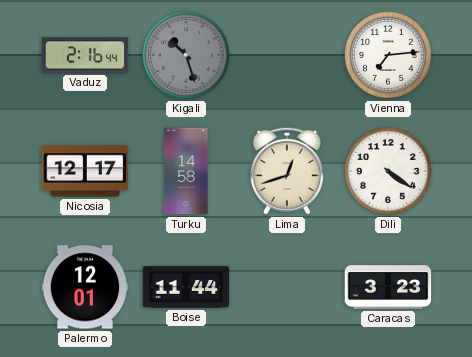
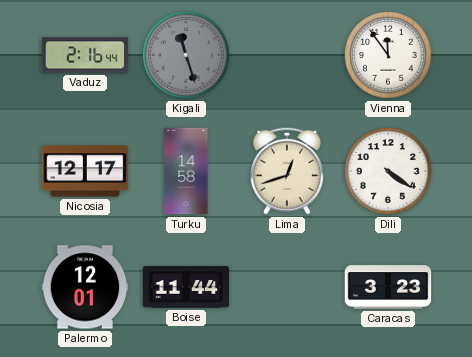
Kigali: 10:27 -> 11:27
Vienna: 7:14 -> 11:54
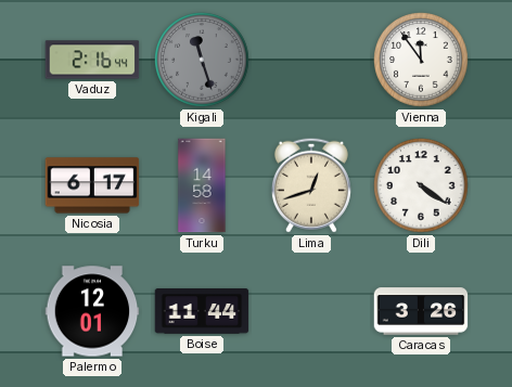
Nicosia: 12:17 -> 6:17
Caracas: 3:23 -> 3:26
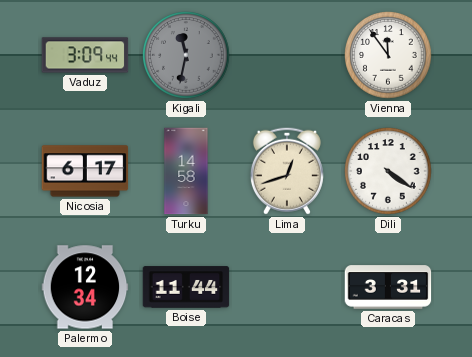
Vaduz: 2:16 -> 3:09
Kigali: 11:27 -> 11:32
Palermo: 12:01 -> 12:34
Caracas: 3:26 -> 3:31
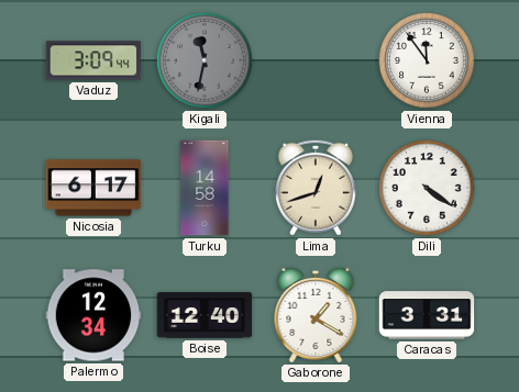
Boise: 11:44 -> 12:40
Gaborone: none -> 1:20
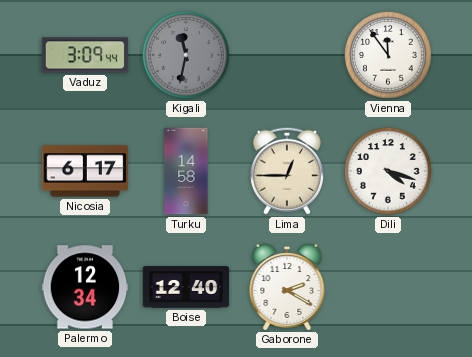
Lima: 12:42 -> 12:45
Dili: 4:21 -> 4:18
Gaborone: 1:20 -> 2:20
Caracas: 3:31 -> none
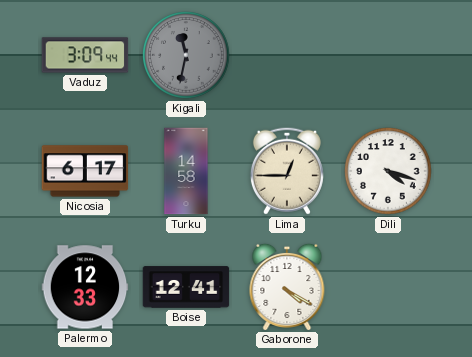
Vienna: 11:54 -> none
Palermo: 12:34 -> 12:33
Boise: 12:40 -> 12:41
Gaborone: 2:20 -> 4:20
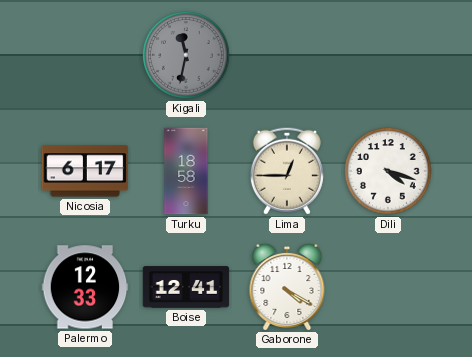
Vaduz: 3:09 -> none
Turku: 14:58 -> 18:58
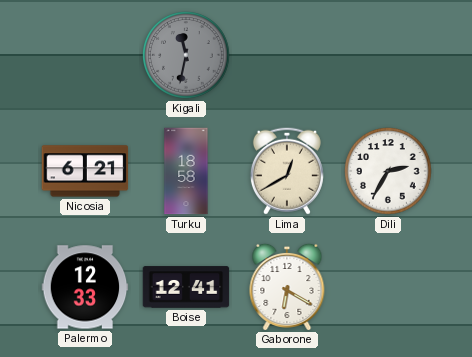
Nicosia: 6:17 -> 6:21
Lima: 12:45 -> 12:40
Dili: 4:18 -> 2:35
Gaborone: 4:20 -> 6:20
